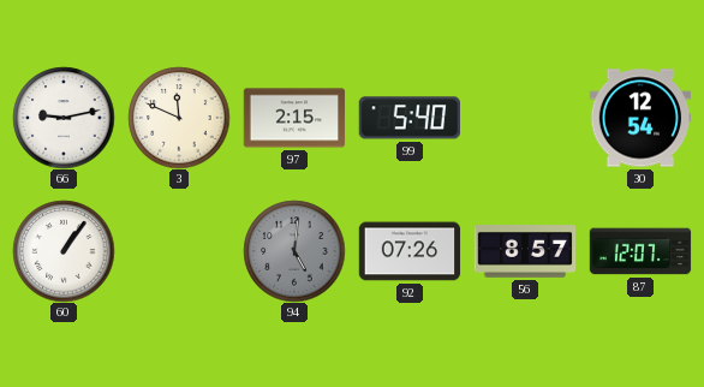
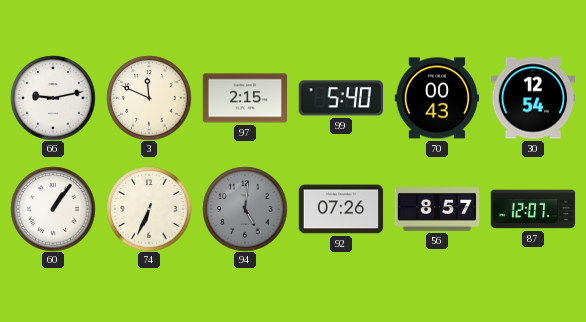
70: none -> 00:43
74: none -> 6:34
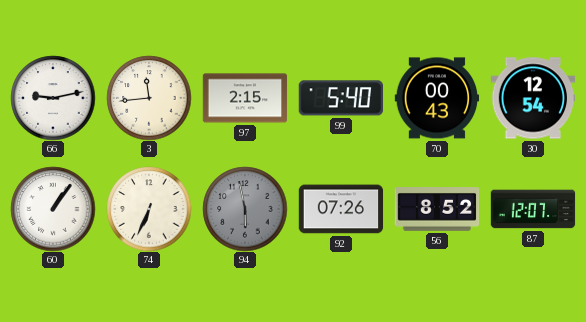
3: 11:49 -> 11:44
94: 5:01 -> 5:58
56: 8:57 -> 8:52
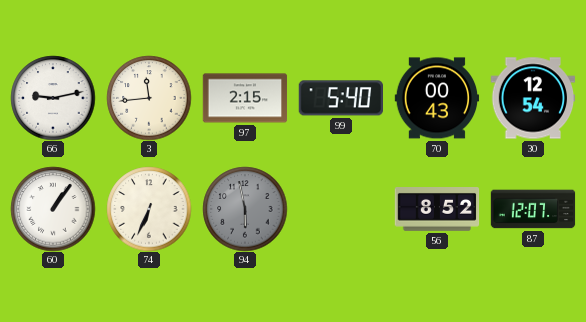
92: 07:26 -> none
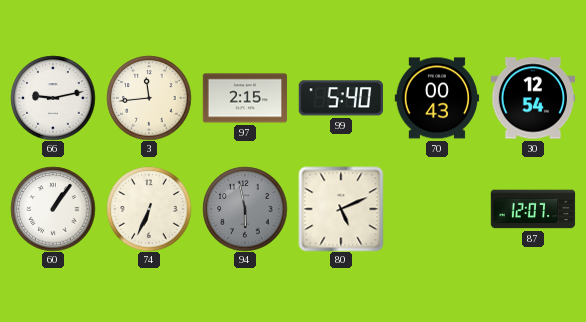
80: none -> 5:11
56: 8:52 -> none
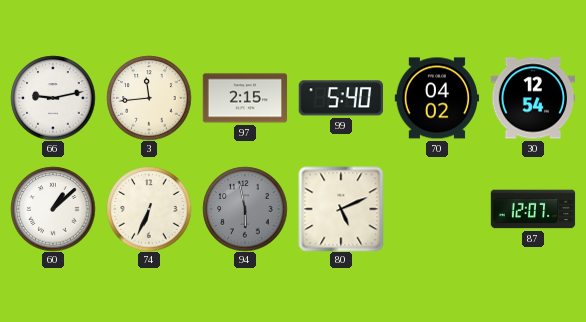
70: 00:43 -> 04:02
60: 1:06 -> 1:08
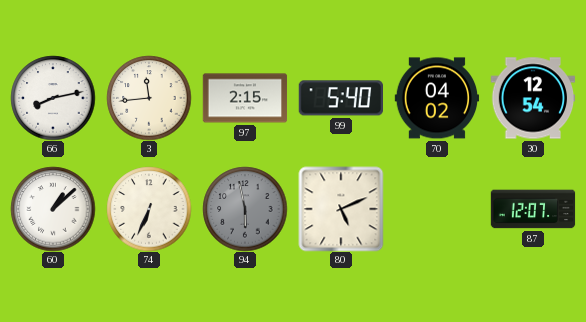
66: 9:13 -> 8:13
